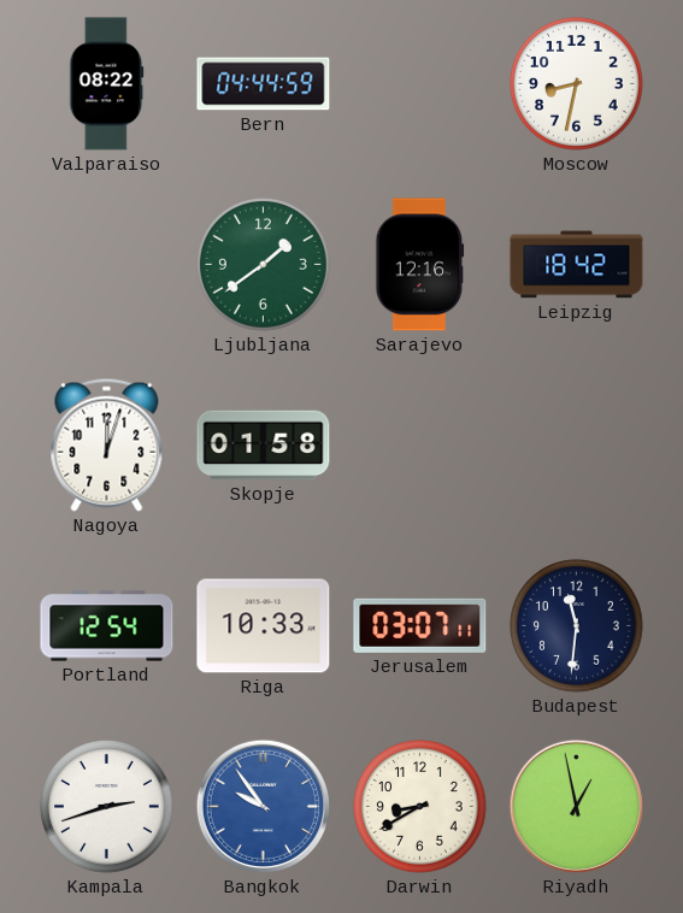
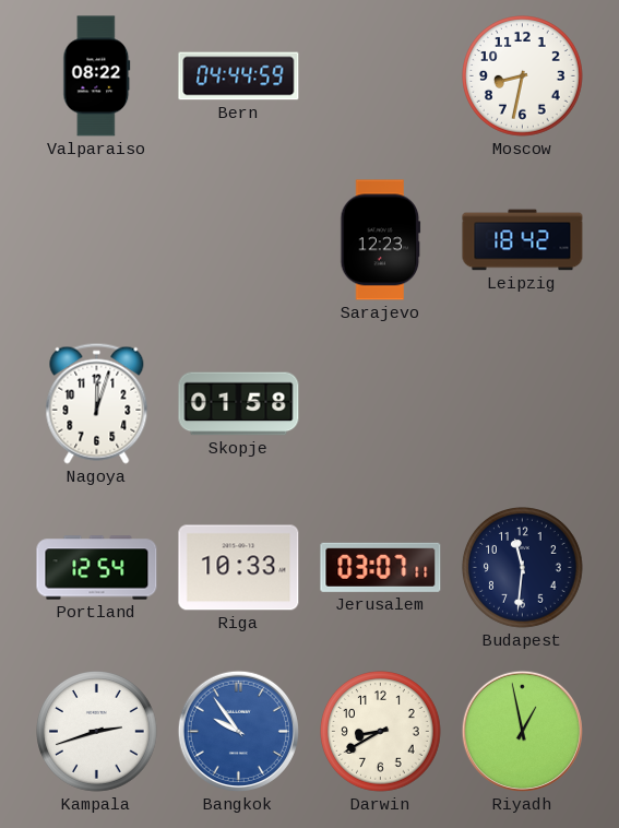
Ljubljana: 1:39 -> none
Sarajevo: 12:16 -> 12:23
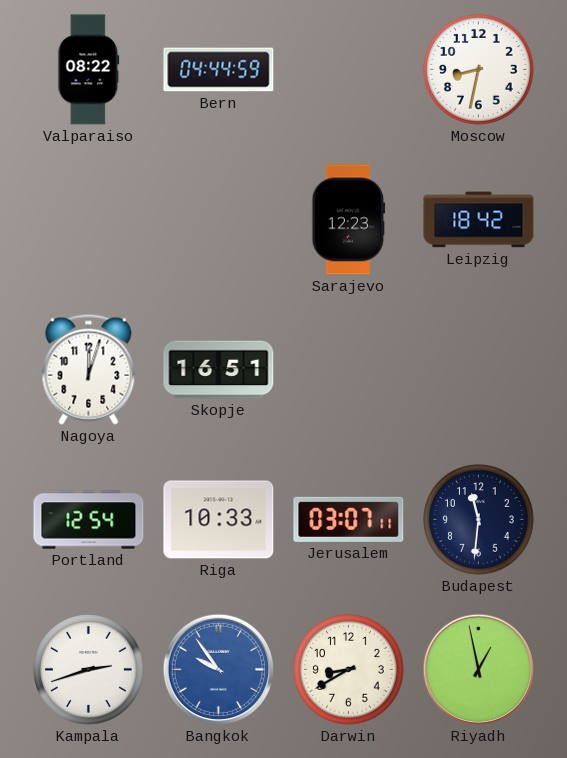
Skopje: 01:58 -> 16:51
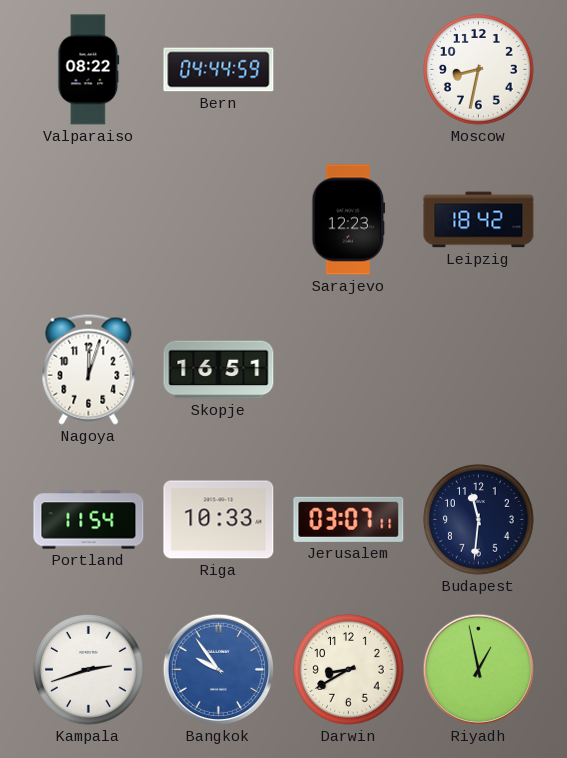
Portland: 12:54 -> 11:54
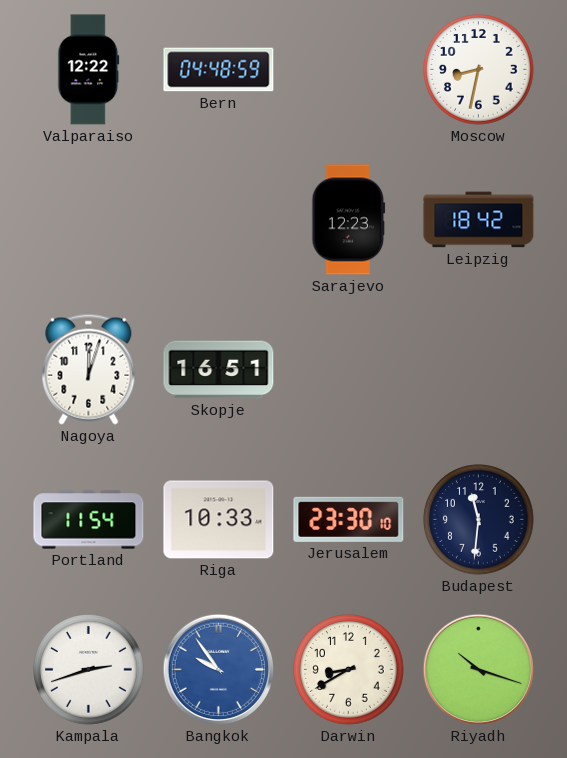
Valparaiso: 08:22 -> 12:22
Bern: 04:44 -> 04:48
Jerusalem: 03:07 -> 23:30
Riyadh: 12:58 -> 10:18
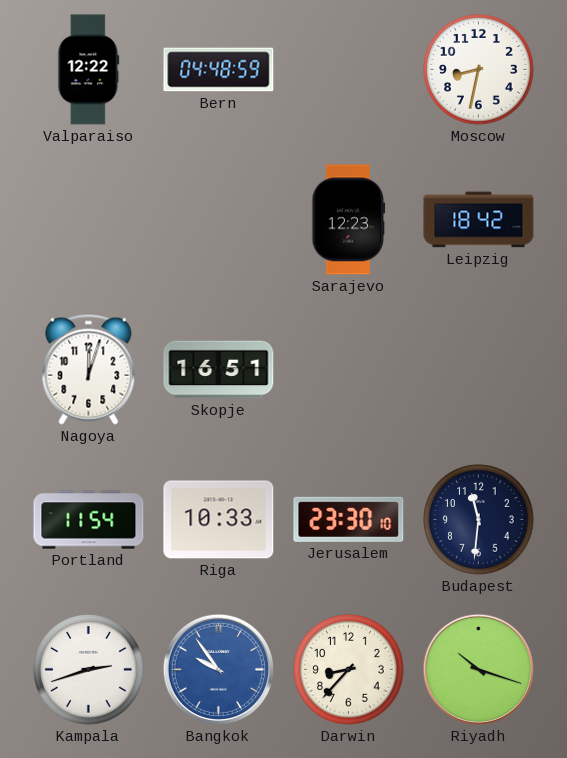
Darwin: 8:40 -> 8:37
